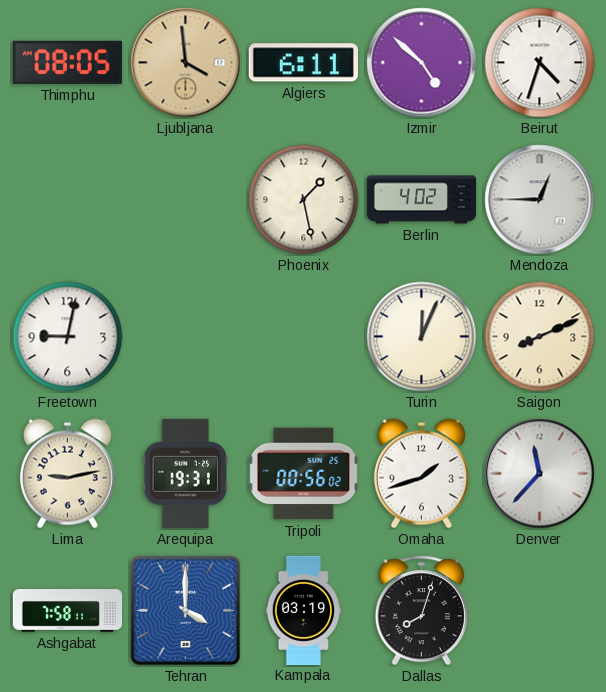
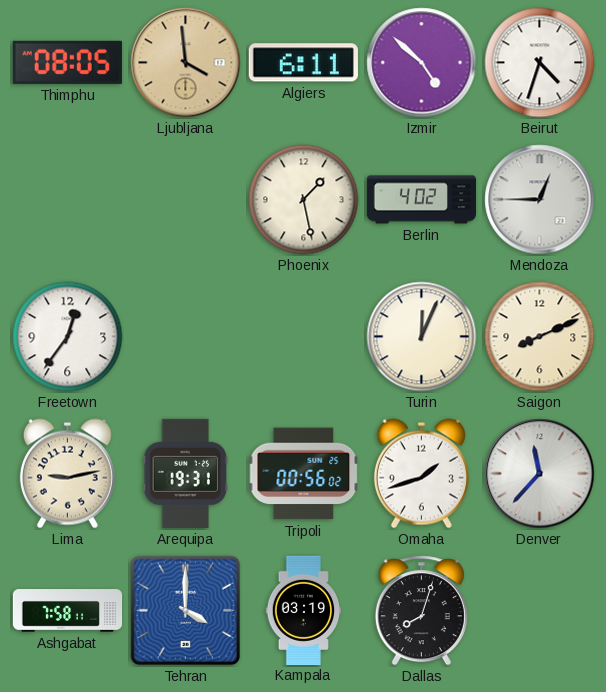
Freetown: 9:02 -> 12:36
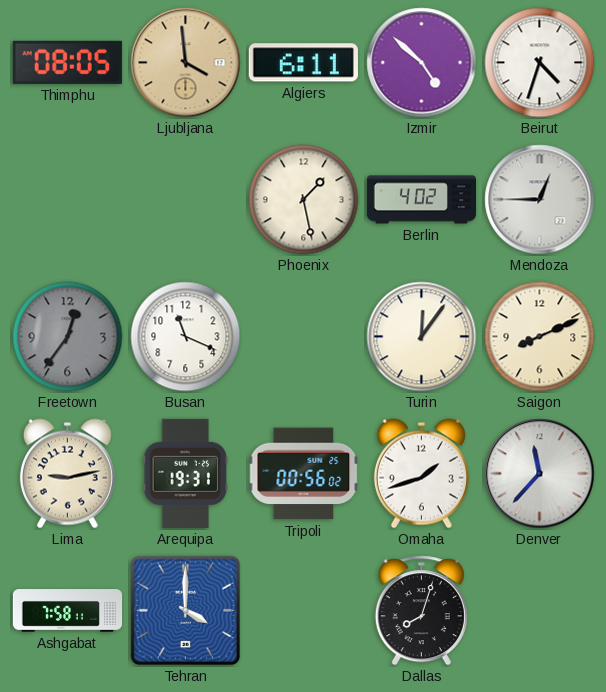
Freetown dial: white -> grey
Busan: none -> 11:19
Turin: 12:04 -> 12:06
Kampala: 03:19 -> none
